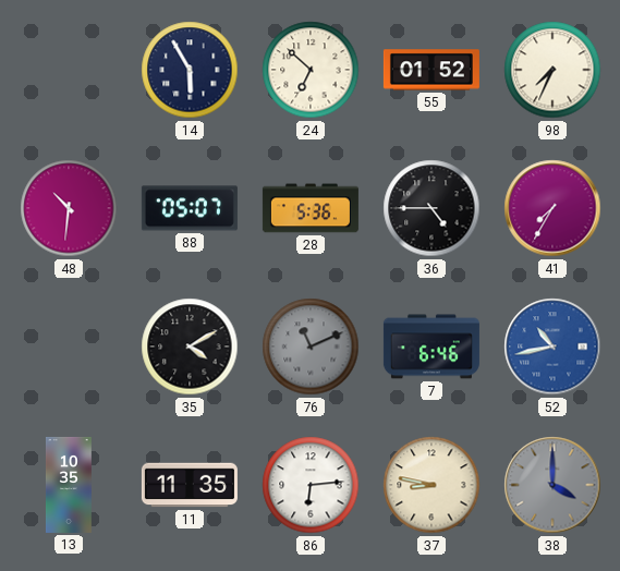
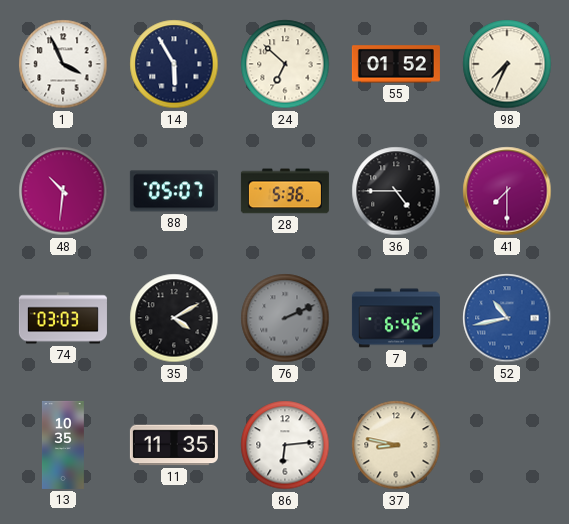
1: none -> 3:56
41: 7:35 -> 7:30
74: none -> 03:03
76: 11:11 -> 2:11
38: 4:00 -> none
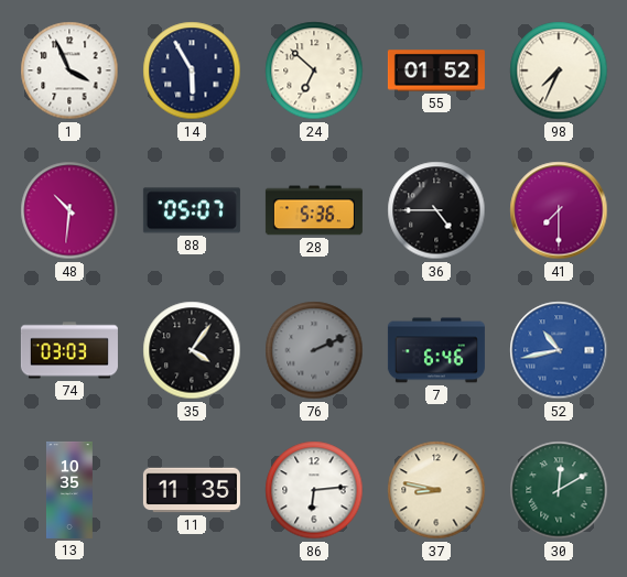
35: 4:10 -> 4:06
30: none -> 12:10
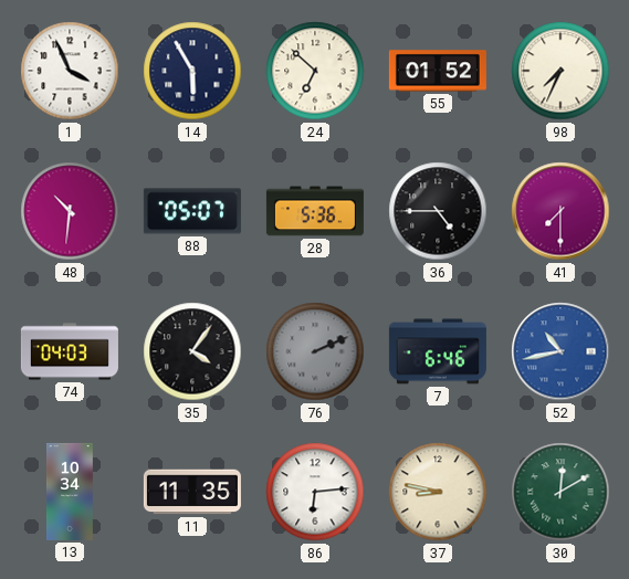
74: 03:03 -> 04:03
13: 10:35 -> 10:34
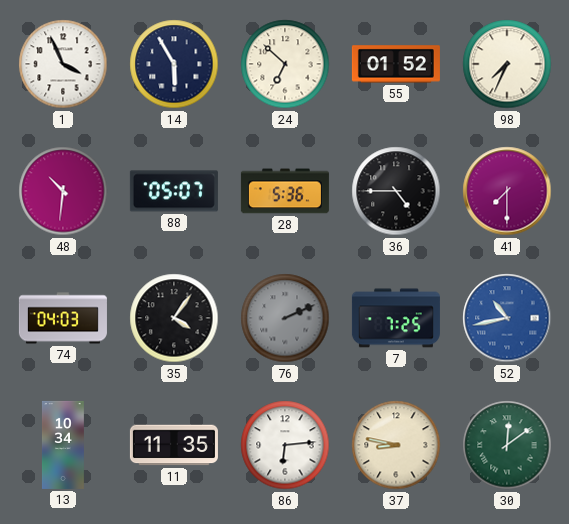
7: 6:46 -> 7:25
30: 12:10 -> 12:09
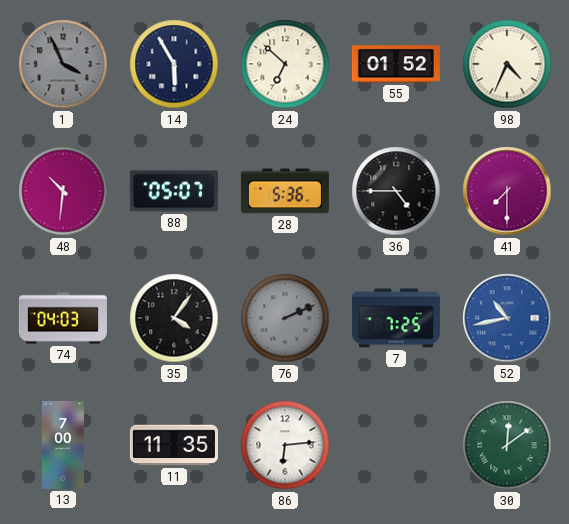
1 dial: white -> grey
98: 7:34 -> 4:34
13: 10:34 -> 7:00
37: 8:47 -> none
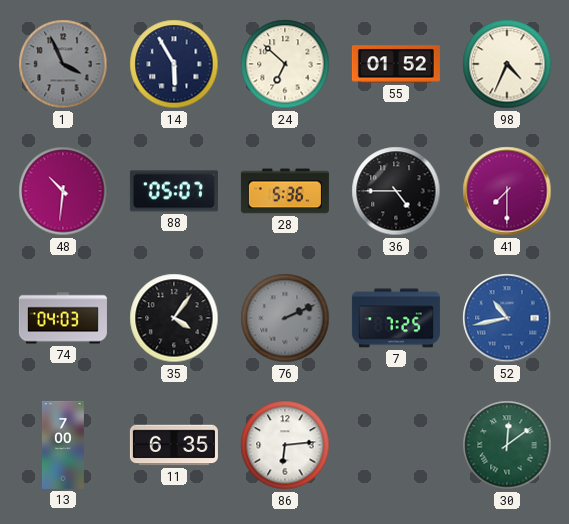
11: 11:35 -> 6:35
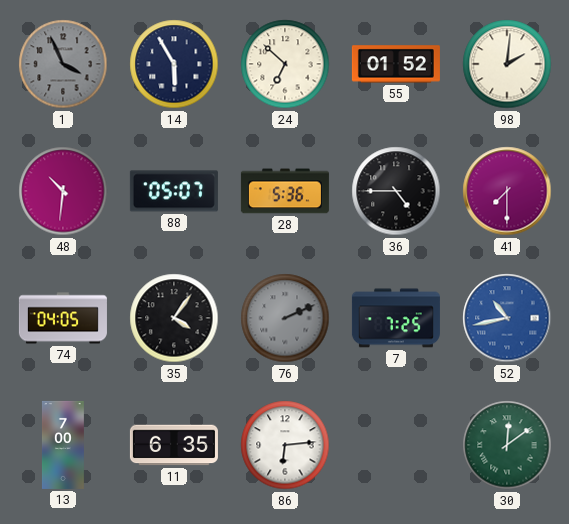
98: 4:34 -> 2:01
74: 04:03 -> 04:05
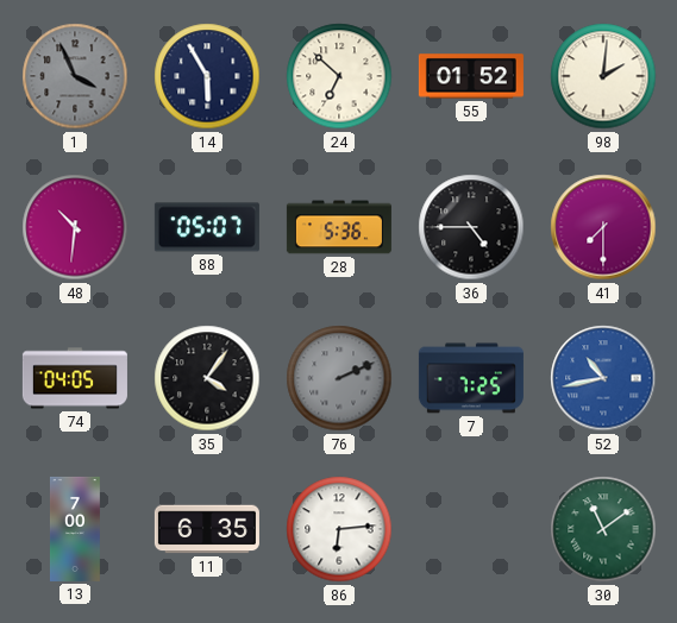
30: 12:09 -> 11:09
